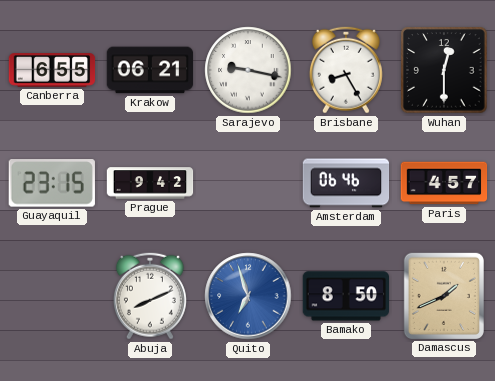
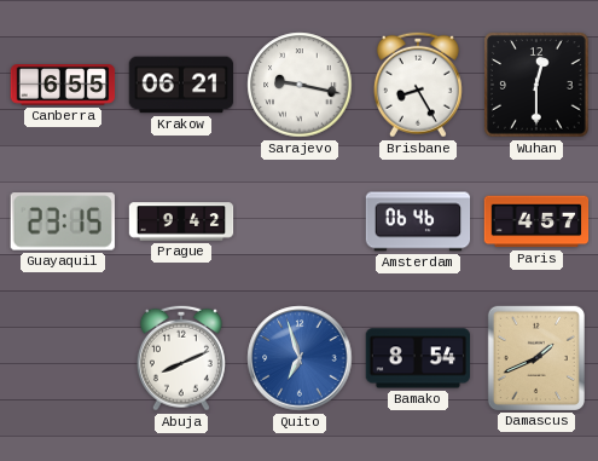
Bamako: 8:50 -> 8:54
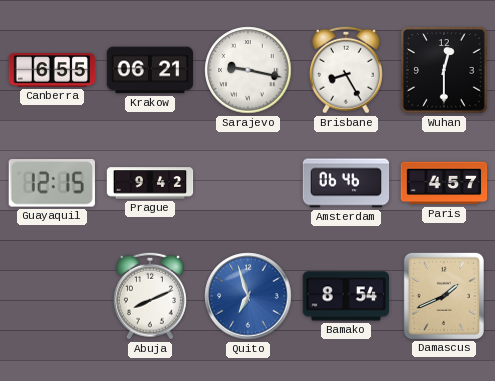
Guayaquil: 23:15 -> 12:15
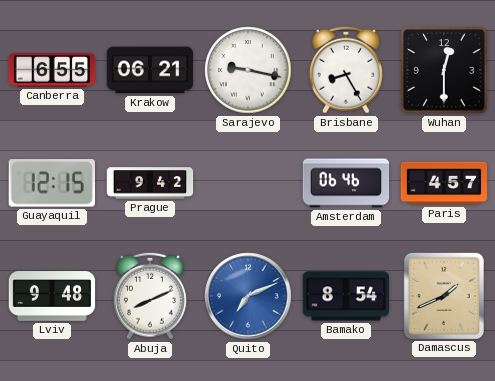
Lviv: none -> 9:48
Quito: 6:57 -> 7:11
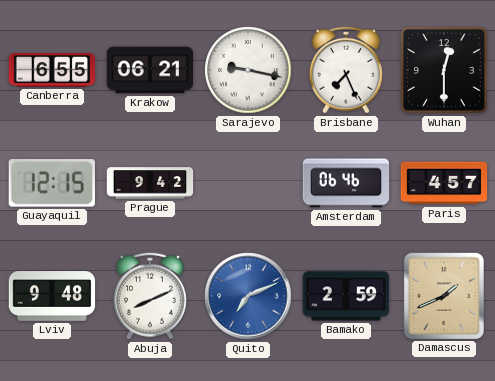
Brisbane: 8:25 -> 7:26
Bamako: 8:54 -> 2:59
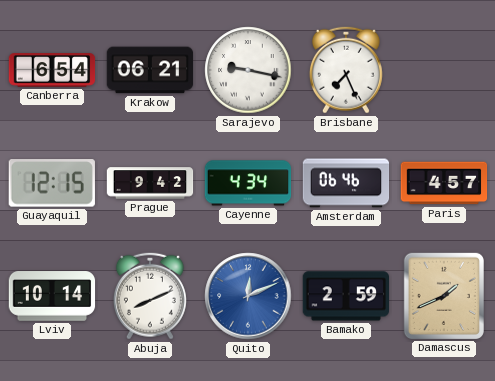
Canberra: 6:55 -> 6:54
Wuhan: 12:30 -> none
Cayenne: none -> 4:34
Lviv: 9:48 -> 10:14
Quito: 7:11 -> 12:11
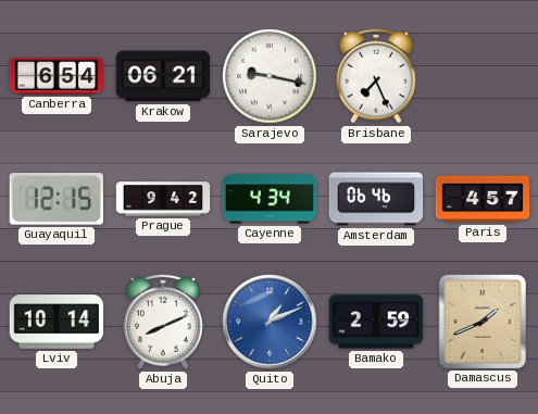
Quito: 12:11 -> 1:11
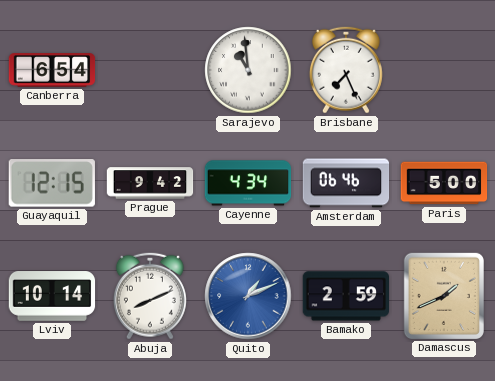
Krakow: 06:21 -> none
Sarajevo: 9:17 -> 10:59
Paris: 4:57 -> 5:00
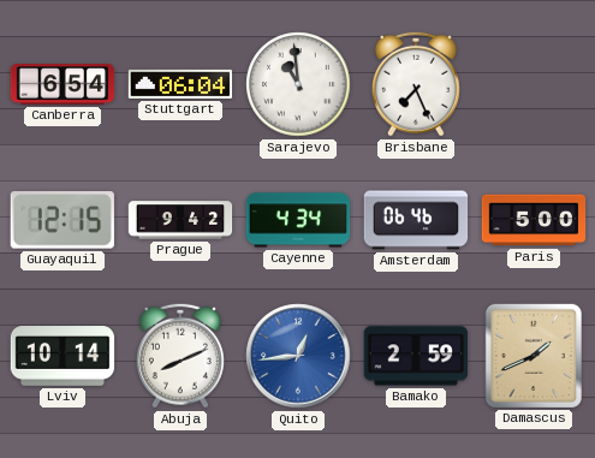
Stuttgart: none -> 06:04
Quito: 1:11 -> 12:44
